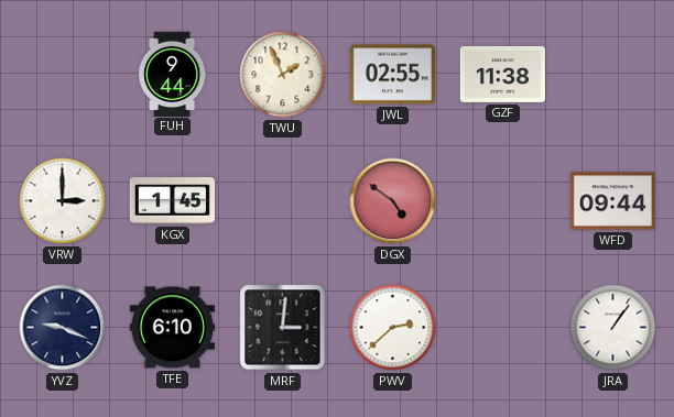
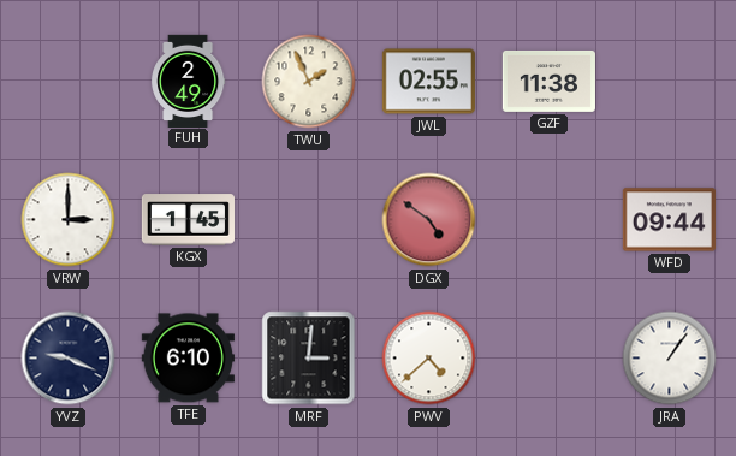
FUH: 9:44 -> 2:49
PWV: 2:38 -> 4:38
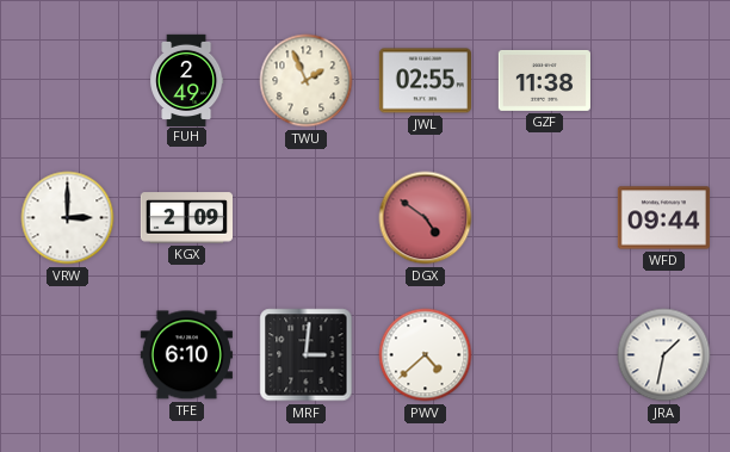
KGX: 1:45 -> 2:09
YVZ: 9:19 -> none
JRA: 1:06 -> 1:32
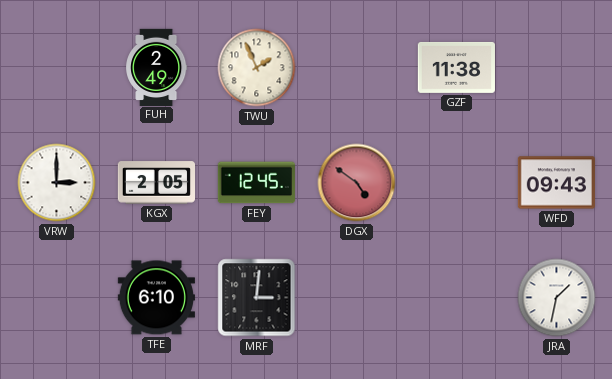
JWL: 02:55 -> none
KGX: 2:09 -> 2:05
FEY: none -> 12:45
WFD: 09:44 -> 09:43
PWV: 4:38 -> none
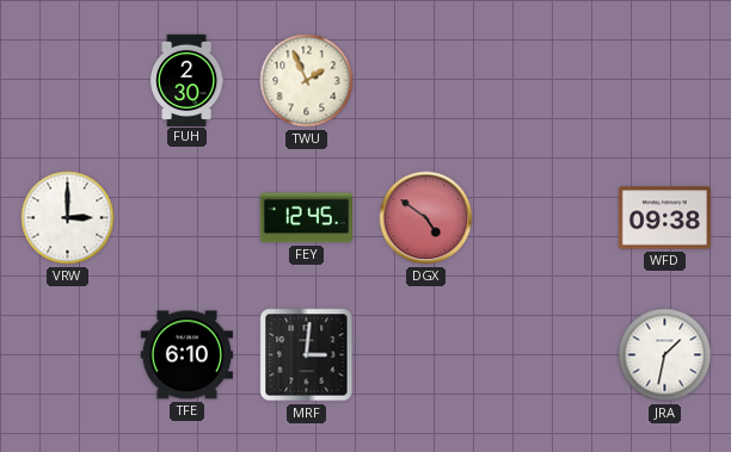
FUH: 2:49 -> 2:30
GZF: 11:38 -> none
KGX: 2:05 -> none
WFD: 09:43 -> 09:38
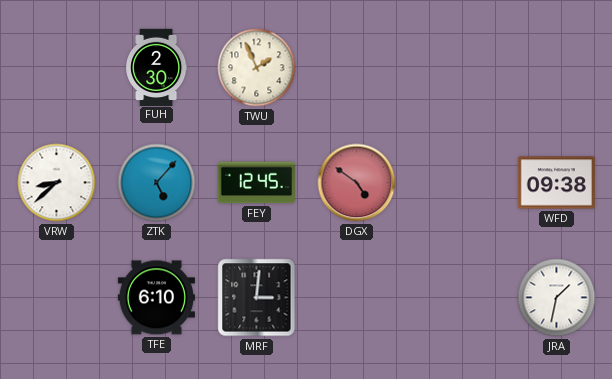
VRW: 3:00 -> 8:38
ZTK: none -> 5:07
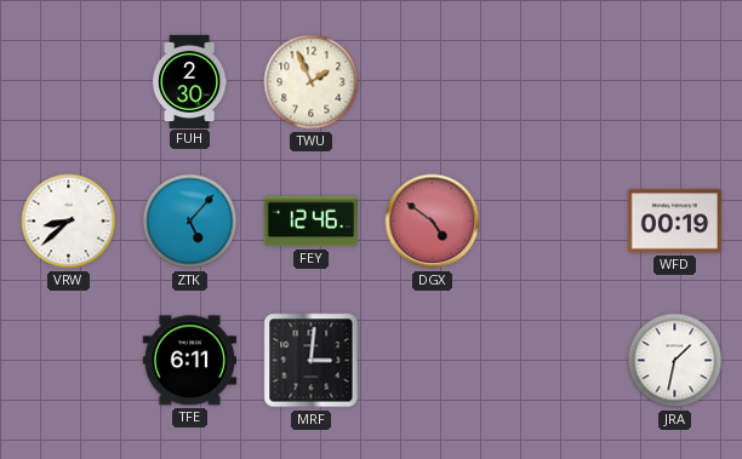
FEY: 12:45 -> 12:46
WFD: 09:38 -> 00:19
TFE: 6:10 -> 6:11
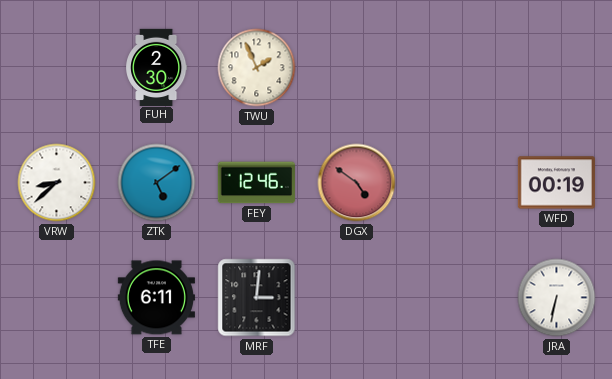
ZTK: 5:07 -> 5:09
JRA: 1:32 -> 6:32
